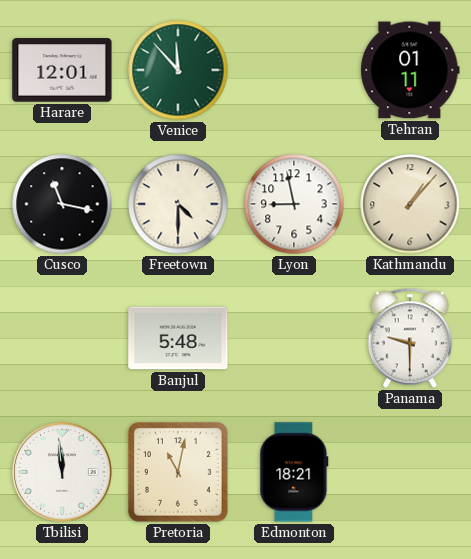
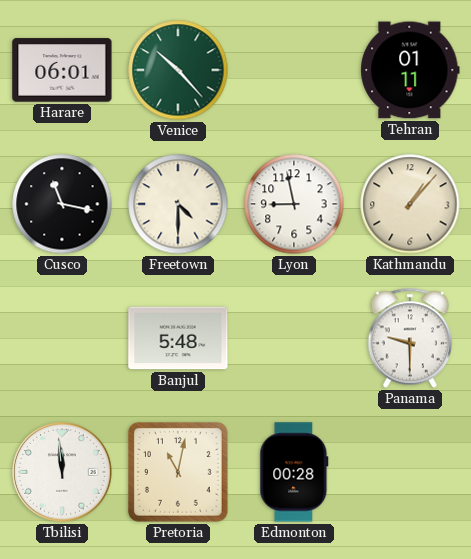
Harare: 12:01 -> 06:01
Venice: 11:53 -> 10:23
Edmonton: 18:21 -> 00:28
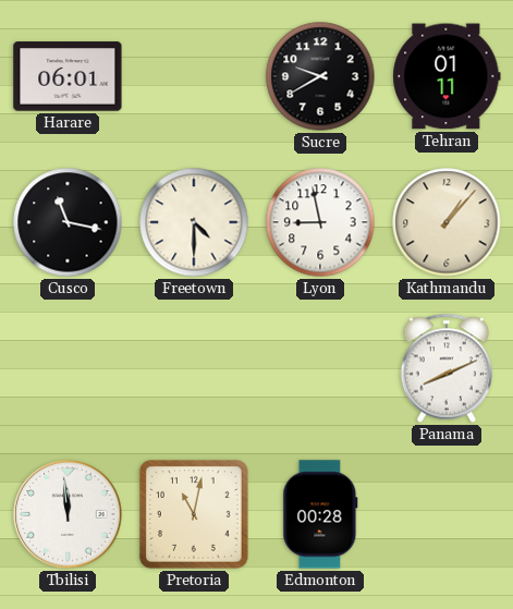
Venice: 10:23 -> none
Sucre: none -> 9:40
Banjul: 5:48 -> none
Panama: 9:30 -> 8:11
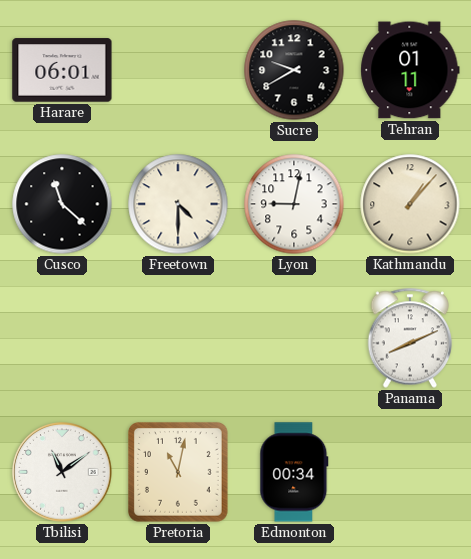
Cusco: 11:17 -> 11:22
Lyon: 8:58 -> 9:02
Tbilisi: 11:59 -> 11:09
Edmonton: 00:28 -> 00:34
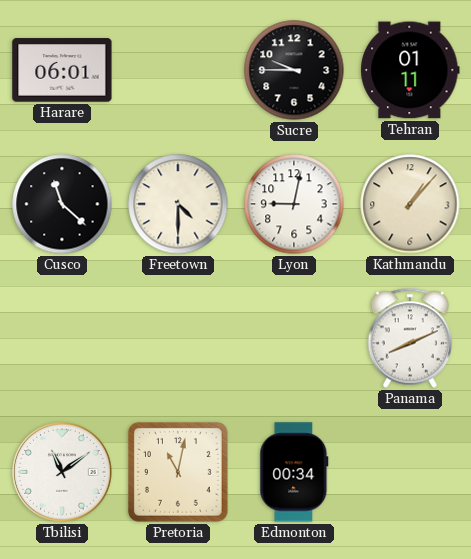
Sucre: 9:40 -> 9:45
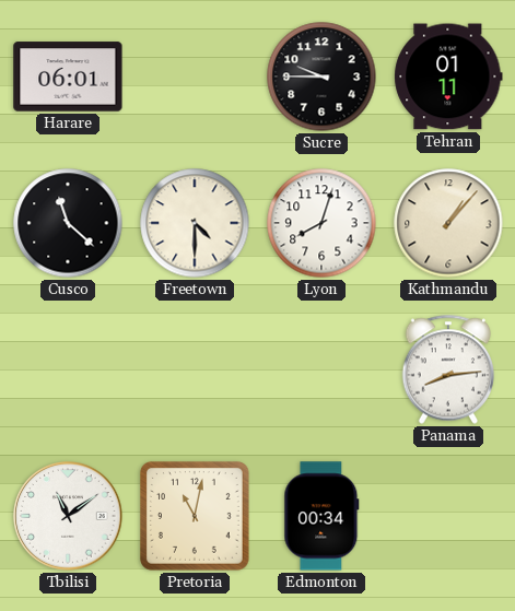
Lyon: 9:02 -> 8:03
Panama: 8:11 -> 8:14
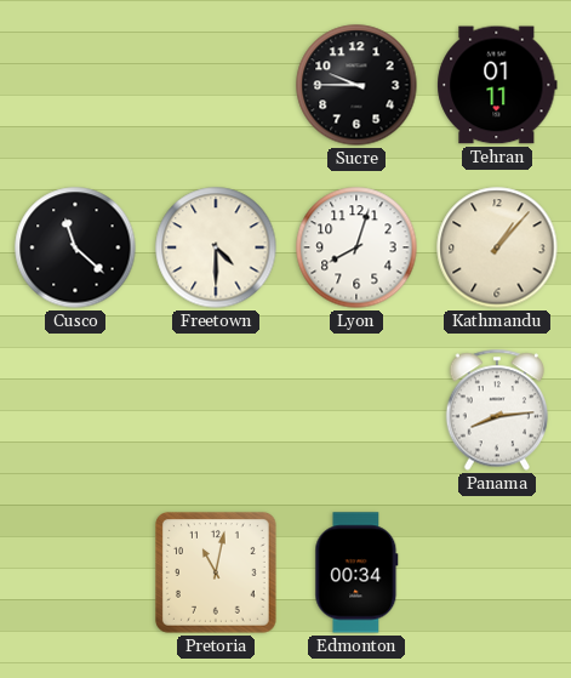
Harare: 06:01 -> none
Tbilisi: 11:09 -> none
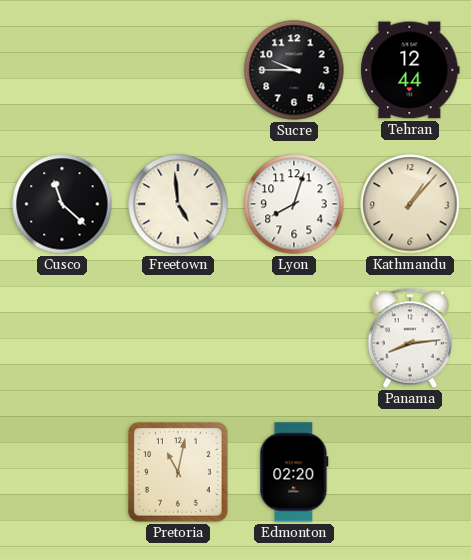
Tehran: 01:11 -> 12:44
Freetown: 4:30 -> 4:59
Edmonton: 00:34 -> 02:20
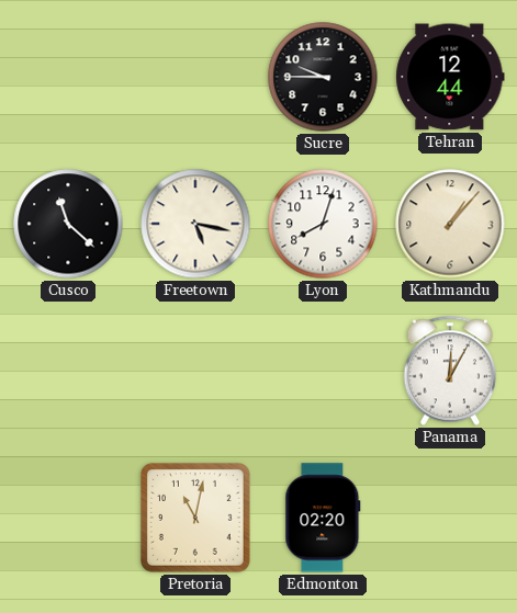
Freetown: 4:59 -> 5:17
Panama: 8:14 -> 12:05
